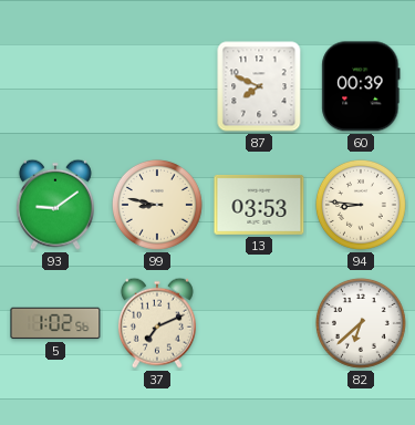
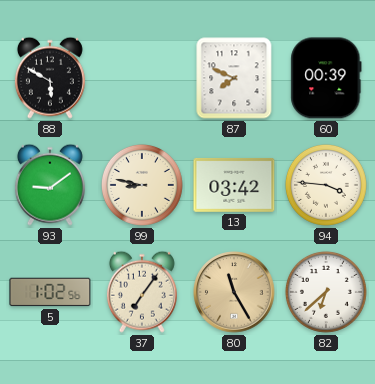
88: none -> 5:50
13: 03:53 -> 03:42
94: 8:46 -> 3:46
37: 7:11 -> 7:06
80: none -> 11:25
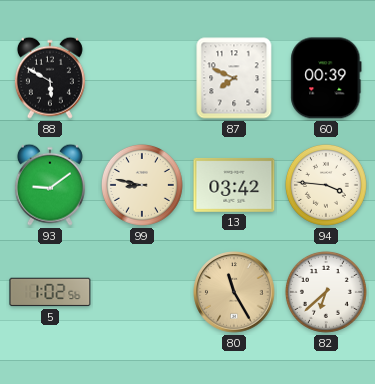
37: 7:06 -> none
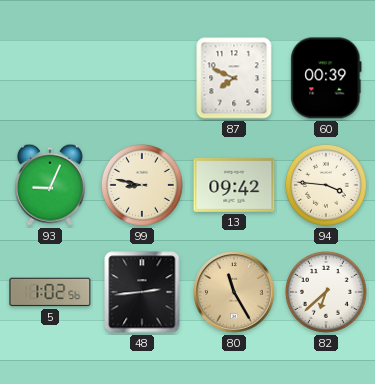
88: 5:50 -> none
93: 9:09 -> 9:04
13: 03:42 -> 09:42
48: none -> 2:44
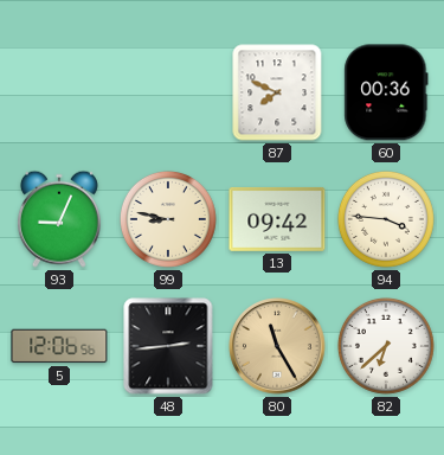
60: 00:39 -> 00:36
5: 1:02 -> 12:06
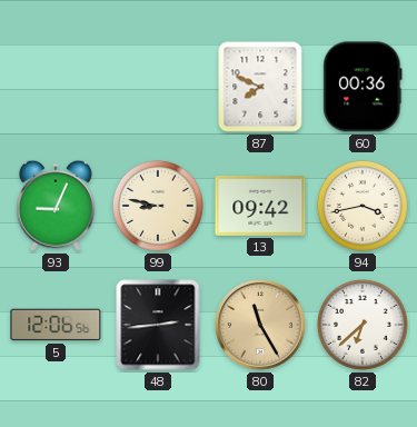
94: 3:46 -> 3:43
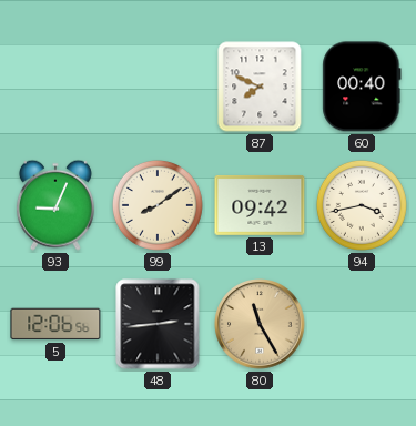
60: 00:36 -> 00:40
99: 8:47 -> 8:09
82: 6:38 -> none
